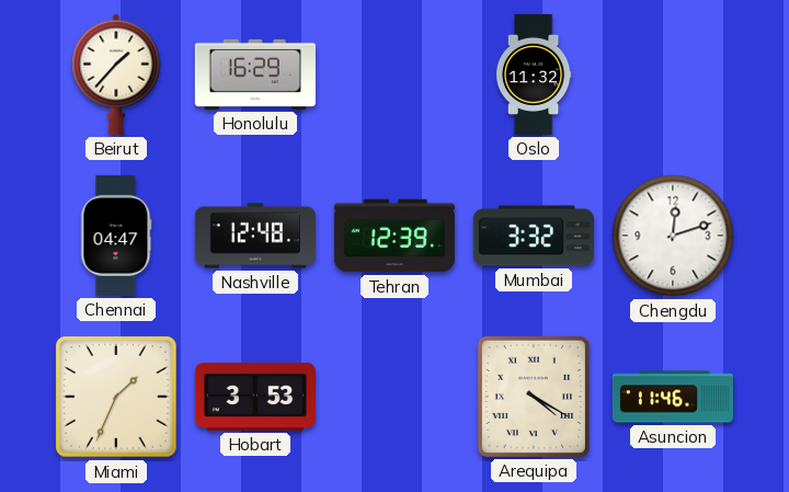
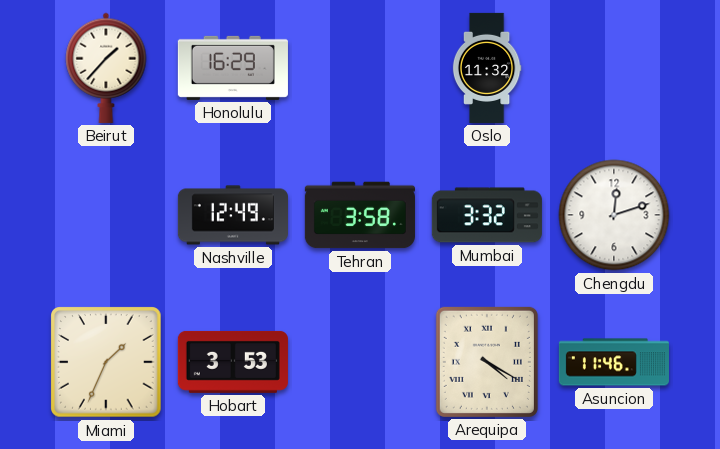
Chennai: 04:47 -> none
Nashville: 12:48 -> 12:49
Tehran: 12:39 -> 3:58
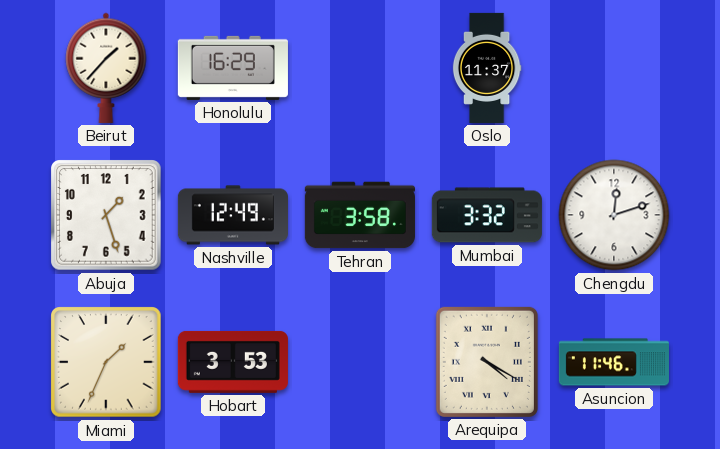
Oslo: 11:32 -> 11:37
Abuja: none -> 1:27
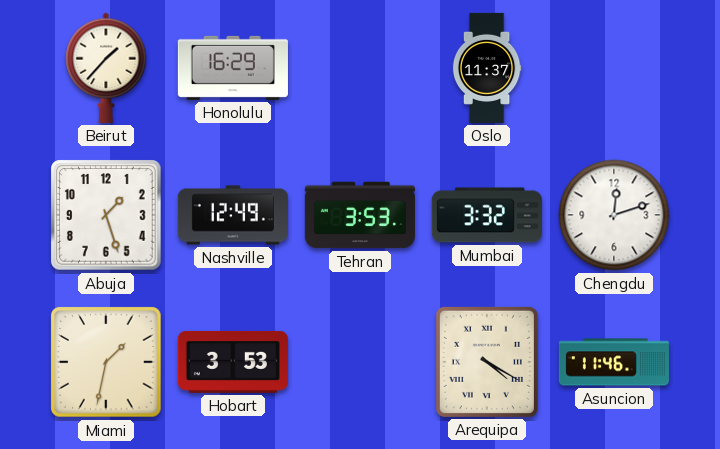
Tehran: 3:58 -> 3:53
Miami: 1:34 -> 1:32
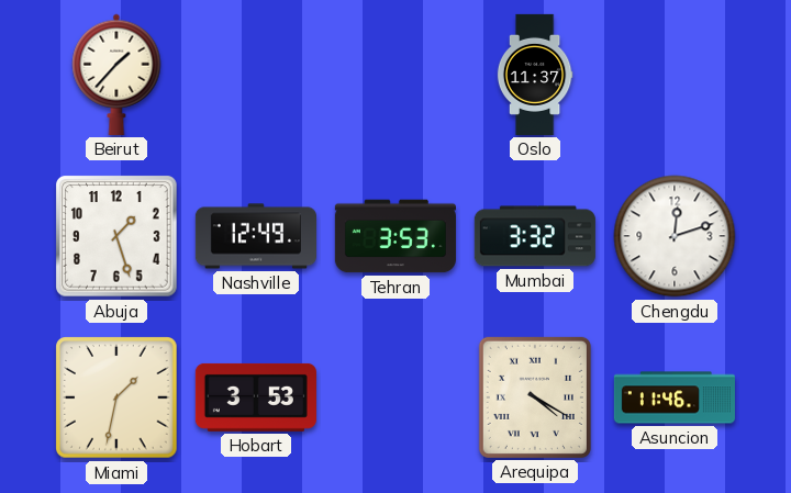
Honolulu: 16:29 -> none
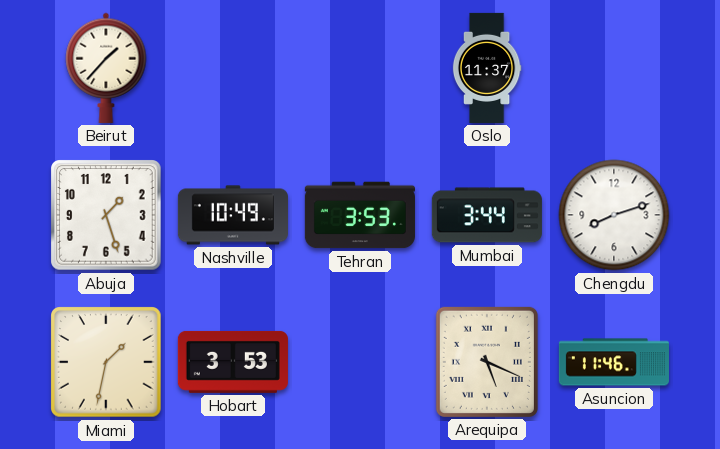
Nashville: 12:49 -> 10:49
Mumbai: 3:32 -> 3:44
Chengdu: 12:12 -> 8:12
Arequipa: 4:20 -> 5:19
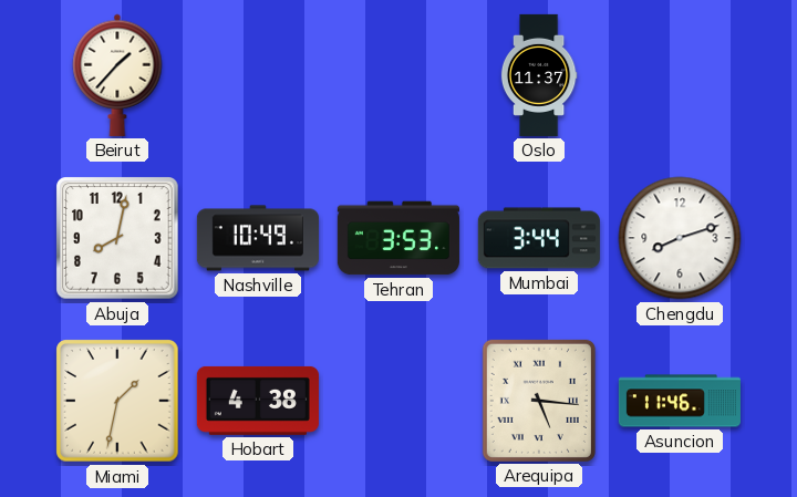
Abuja: 1:27 -> 8:02
Hobart: 3:53 -> 4:38
Arequipa: 5:19 -> 5:16
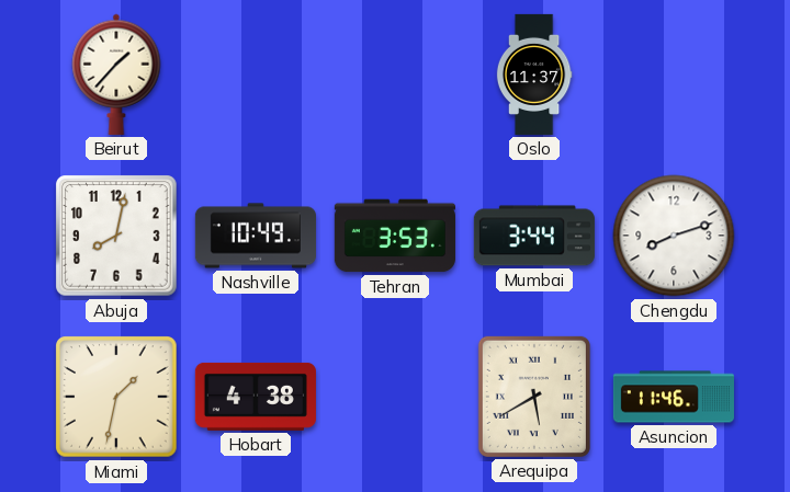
Arequipa: 5:16 -> 5:40
